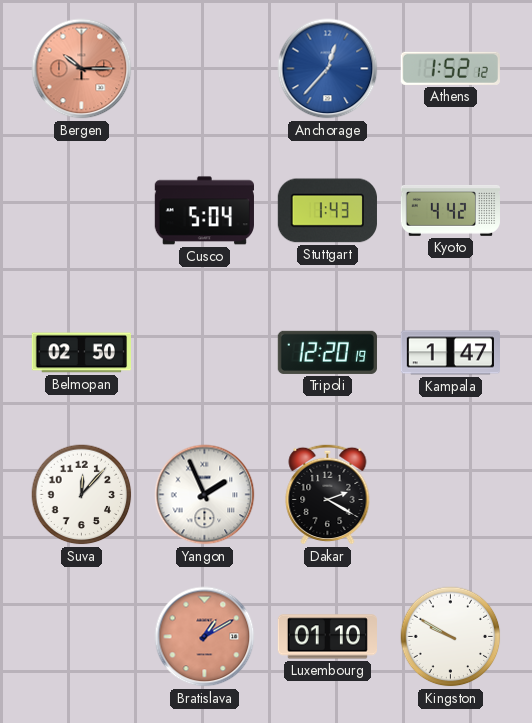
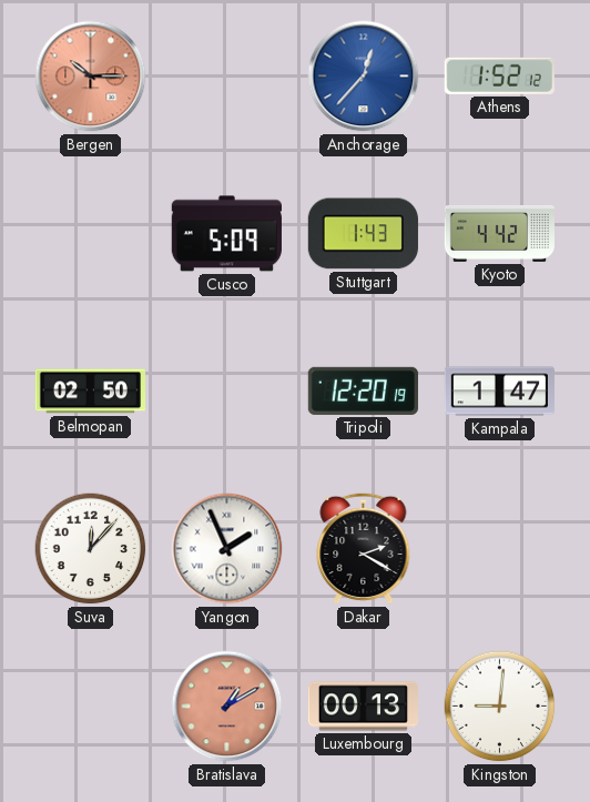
Cusco: 5:04 -> 5:09
Luxembourg: 01:10 -> 00:13
Kingston: 9:50 -> 9:01
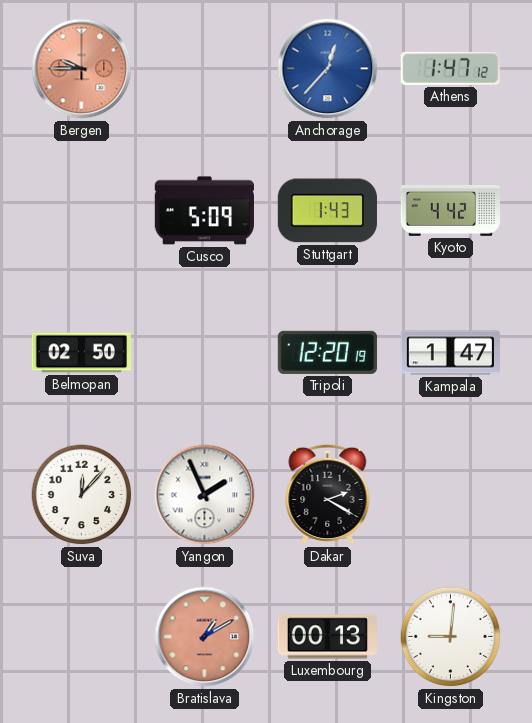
Bergen: 10:15 -> 9:45
Athens: 1:52 -> 1:47
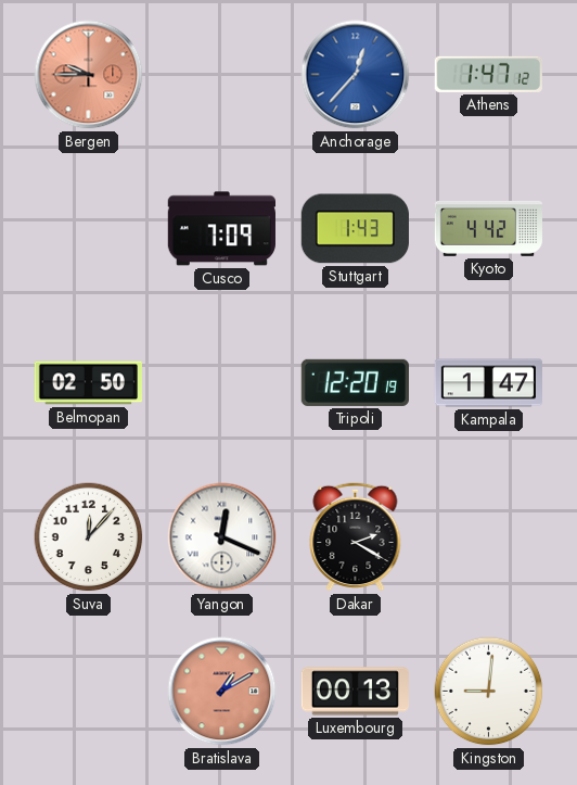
Cusco: 5:09 -> 7:09
Yangon: 1:56 -> 12:19
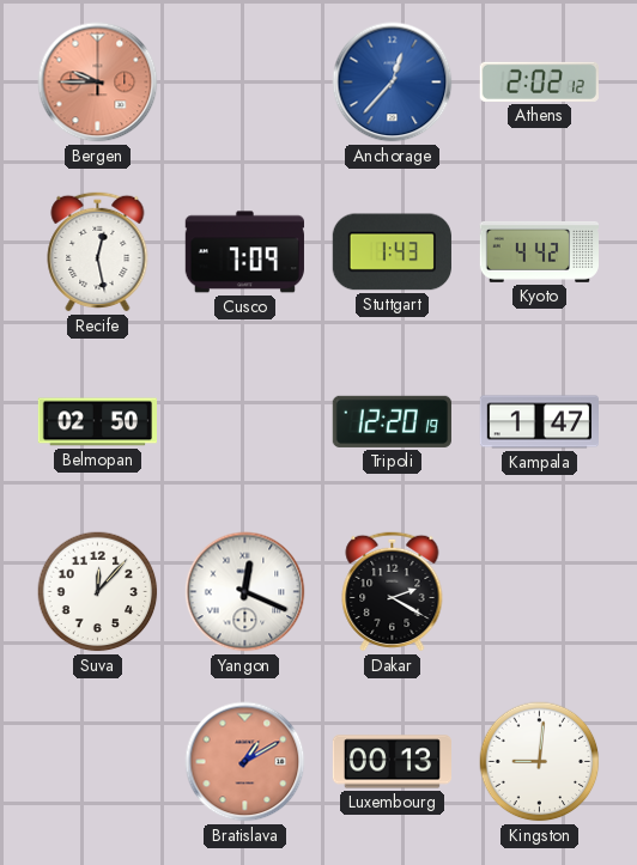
Athens: 1:47 -> 2:02
Recife: none -> 12:28
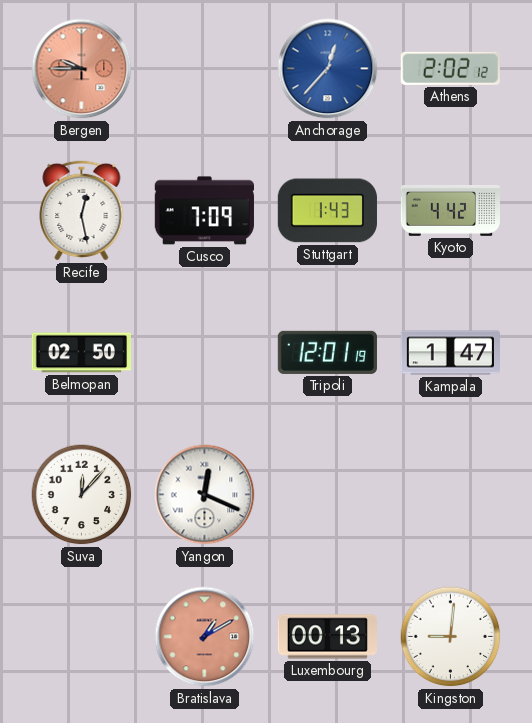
Tripoli: 12:20 -> 12:01
Dakar: 2:20 -> none
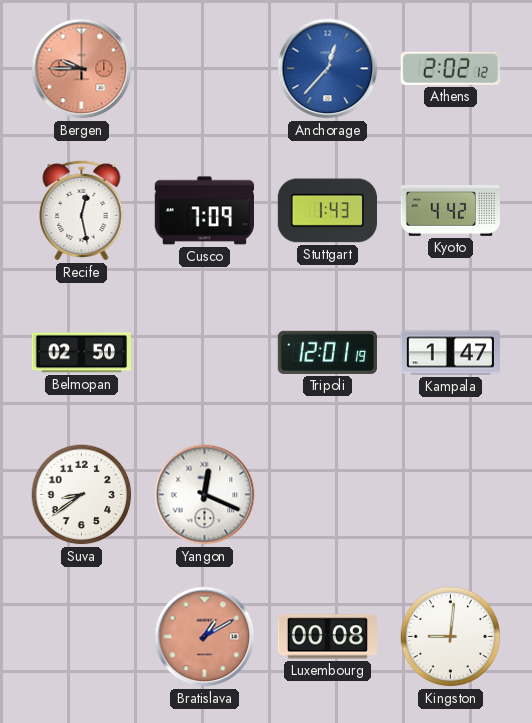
Suva: 12:07 -> 8:39
Luxembourg: 00:13 -> 00:08
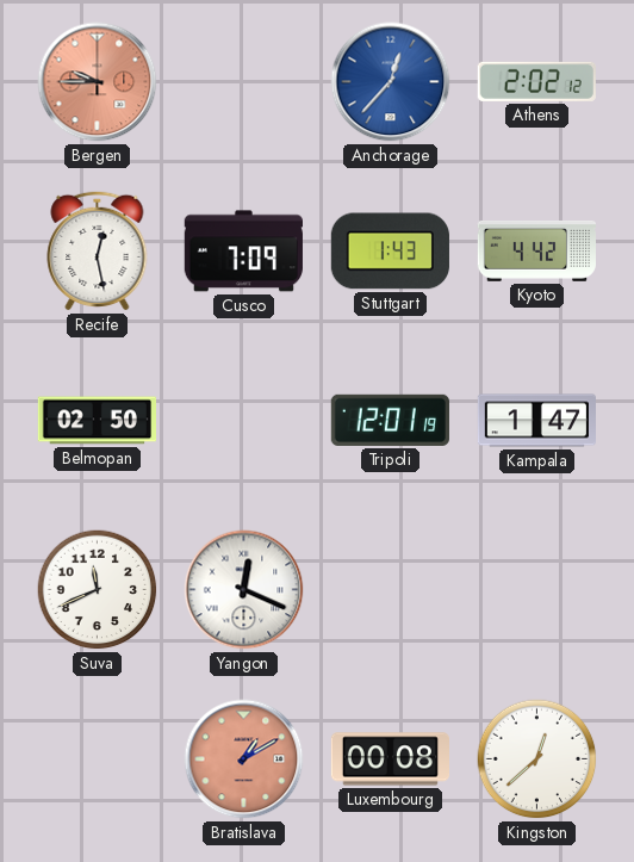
Suva: 8:39 -> 11:41
Kingston: 9:01 -> 12:38
